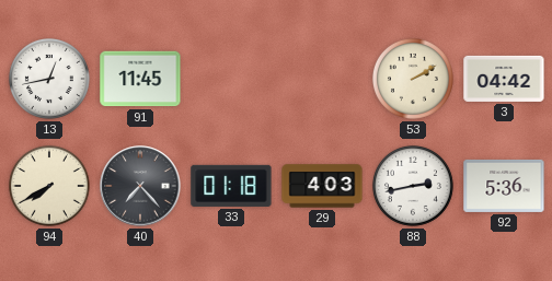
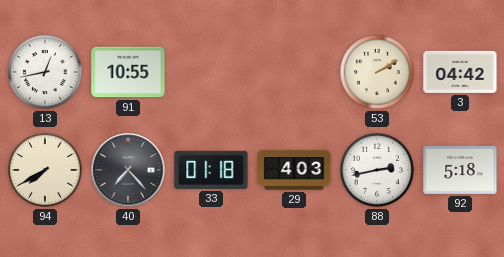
91: 11:45 -> 10:55
92: 5:36 -> 5:18
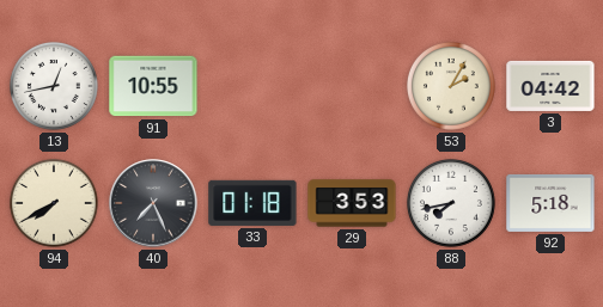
53: 2:10 -> 2:05
40: 7:23 -> 7:26
29: 4:03 -> 3:53
88: 2:43 -> 7:43
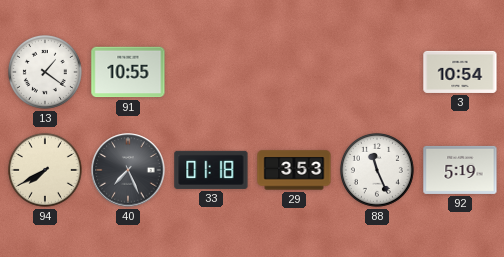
13: 12:43 -> 1:21
53: 2:05 -> none
3: 04:42 -> 10:54
88: 7:43 -> 11:26
92: 5:18 -> 5:19
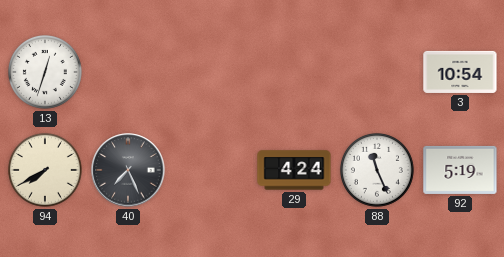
13: 1:21 -> 12:33
91: 10:55 -> none
33: 01:18 -> none
29: 3:53 -> 4:24
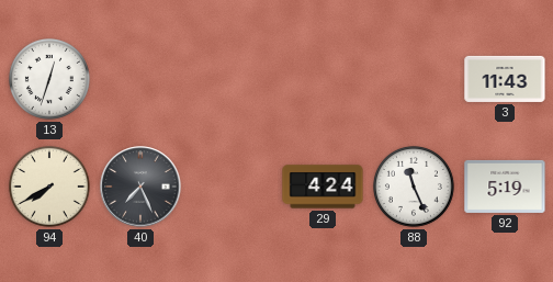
3: 10:54 -> 11:43
